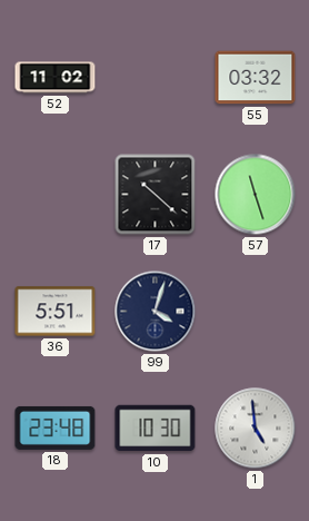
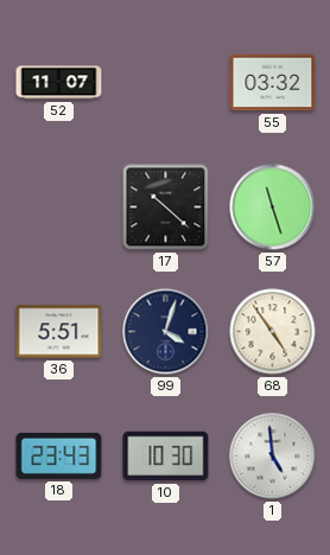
52: 11:02 -> 11:07
68: none -> 4:54
18: 23:48 -> 23:43
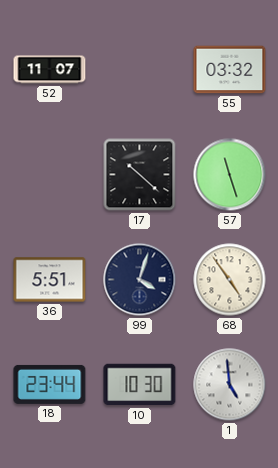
18: 23:43 -> 23:44
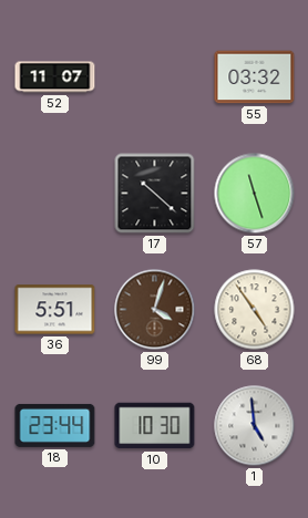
99 dial: navy -> brown
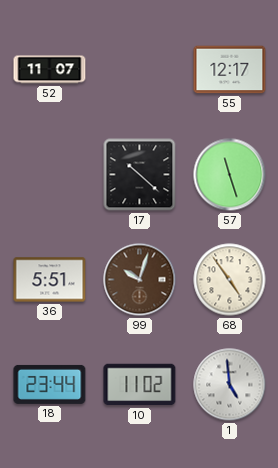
55: 03:32 -> 12:17
99: 4:03 -> 10:03
10: 10:30 -> 11:02
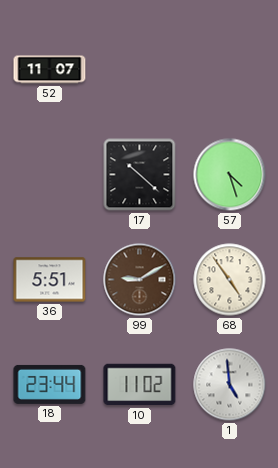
55: 12:17 -> none
57: 11:27 -> 4:27
99: 10:03 -> 9:10
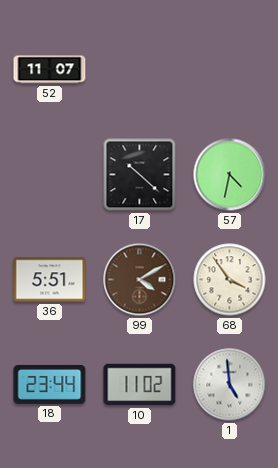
57: 4:27 -> 4:32
99: 9:10 -> 4:10
68: 4:54 -> 3:54
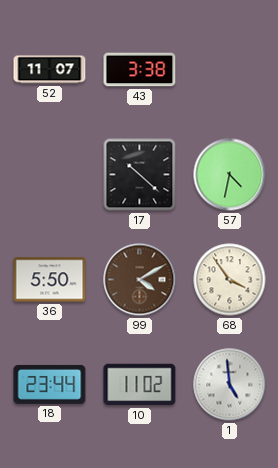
43: none -> 3:38
36: 5:51 -> 5:50
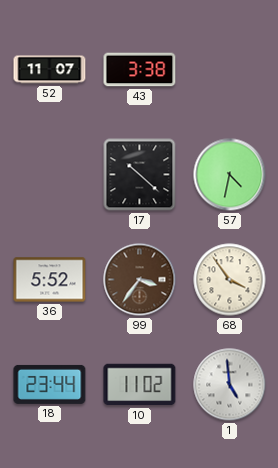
36: 5:50 -> 5:52
99: 4:10 -> 3:36
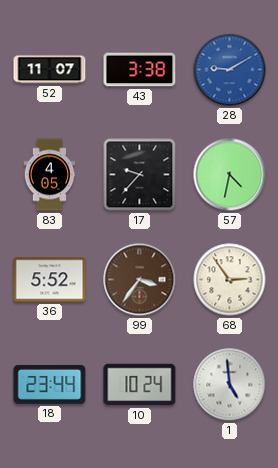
28: none -> 9:10
83: none -> 4:05
17: 10:22 -> 9:37
68: 3:54 -> 2:54
10: 11:02 -> 10:24
